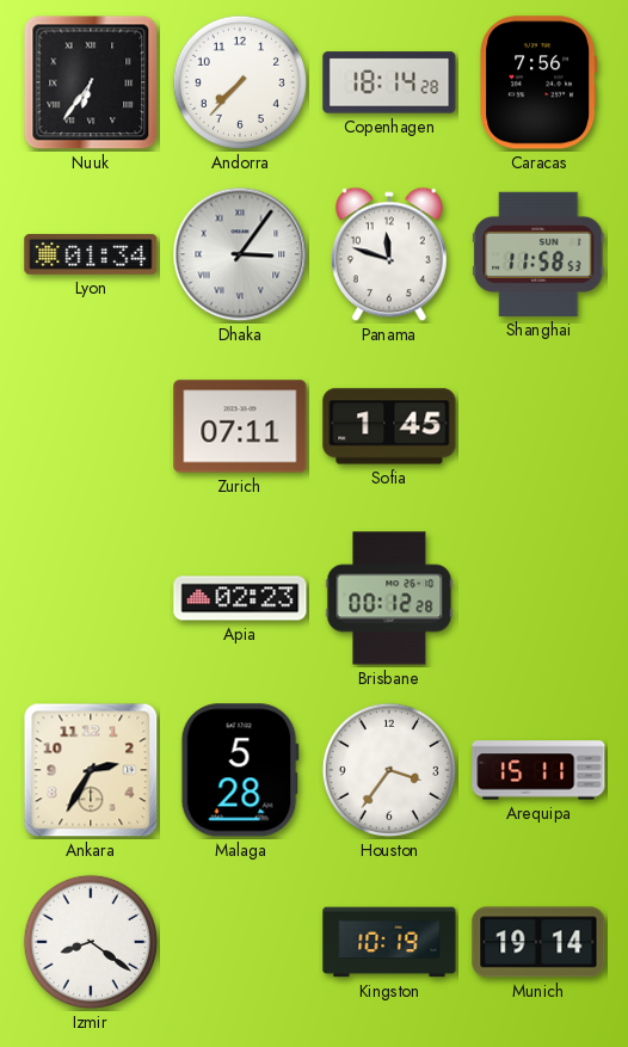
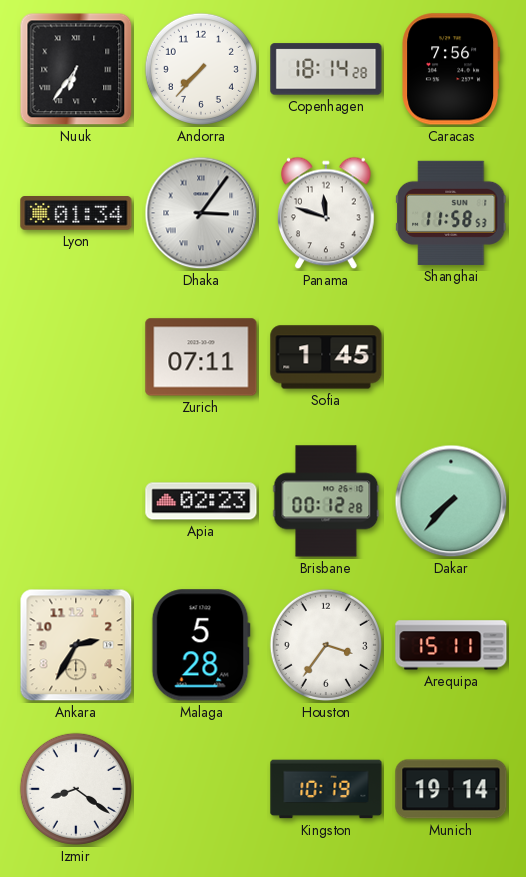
Dakar: none -> 7:37
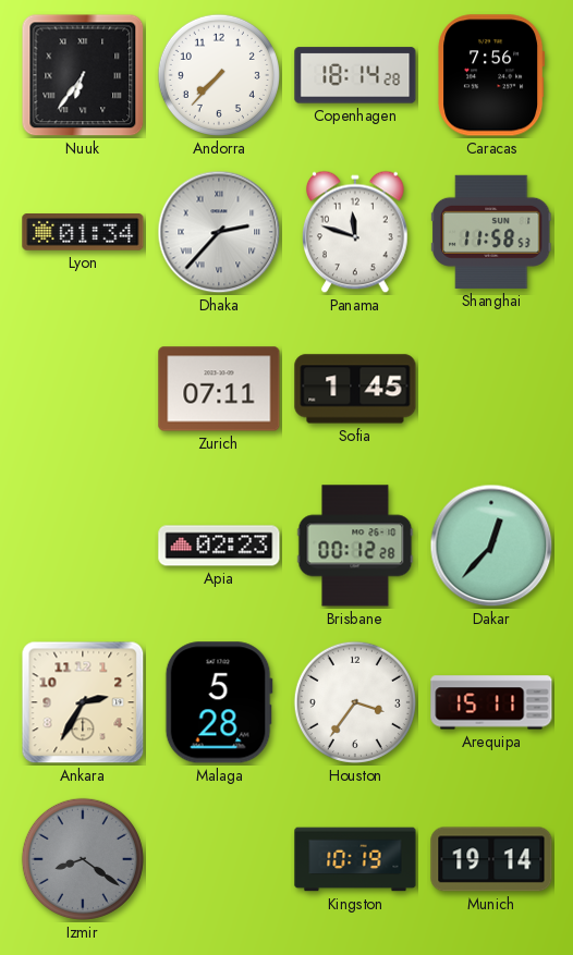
Dhaka: 3:06 -> 2:37
Dakar: 7:37 -> 12:37
Izmir dial: white -> grey
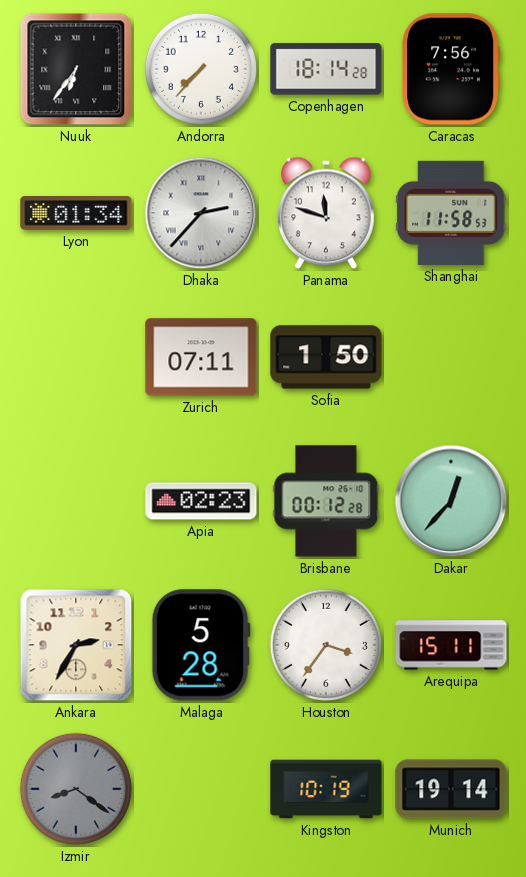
Sofia: 1:45 -> 1:50
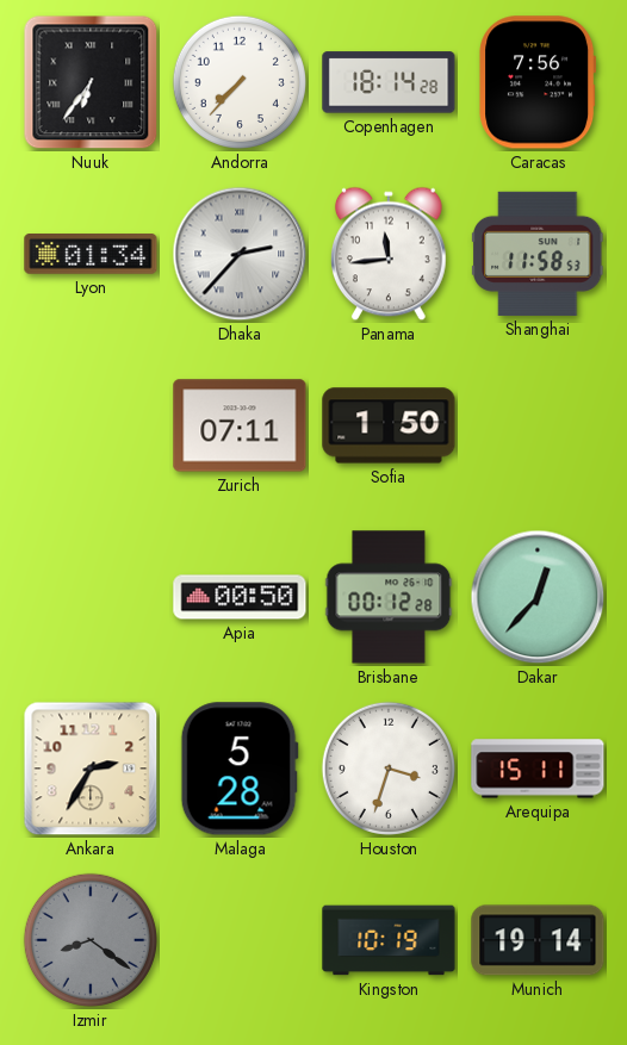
Panama: 11:48 -> 11:44
Apia: 02:23 -> 00:50
Houston: 3:36 -> 3:33
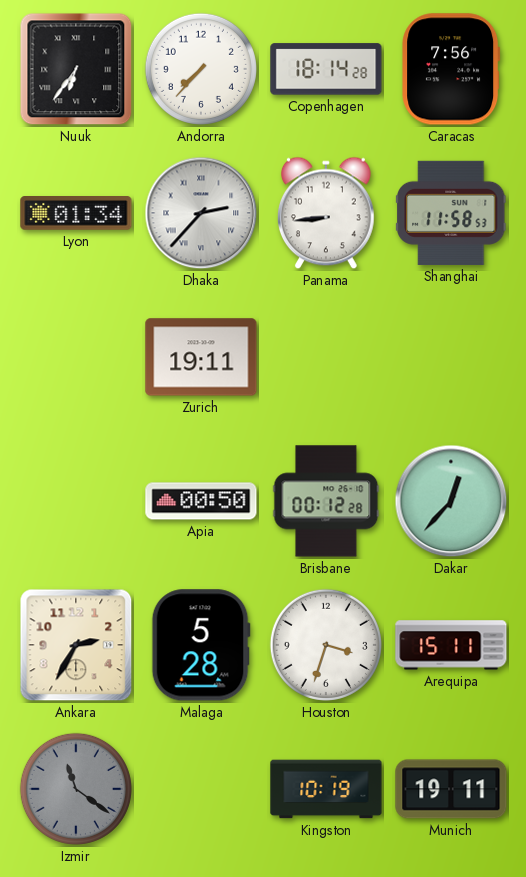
Panama: 11:44 -> 8:44
Zurich: 07:11 -> 19:11
Sofia: 1:50 -> none
Izmir: 8:21 -> 11:21
Munich: 19:14 -> 19:11
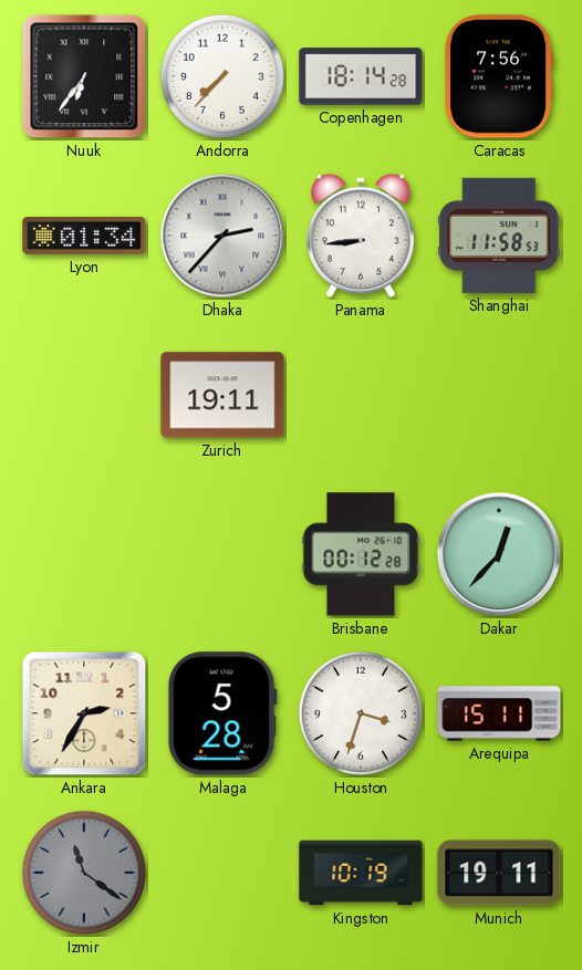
Apia: 00:50 -> none
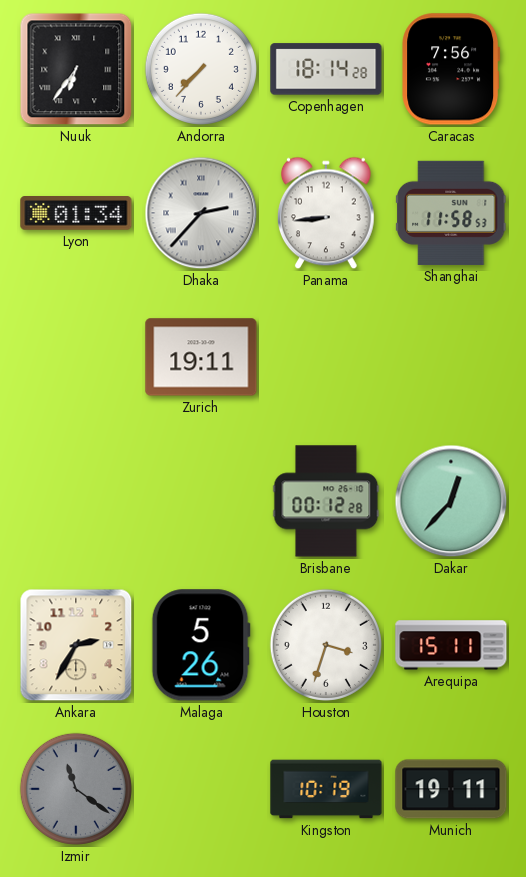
Malaga: 5:28 -> 5:26
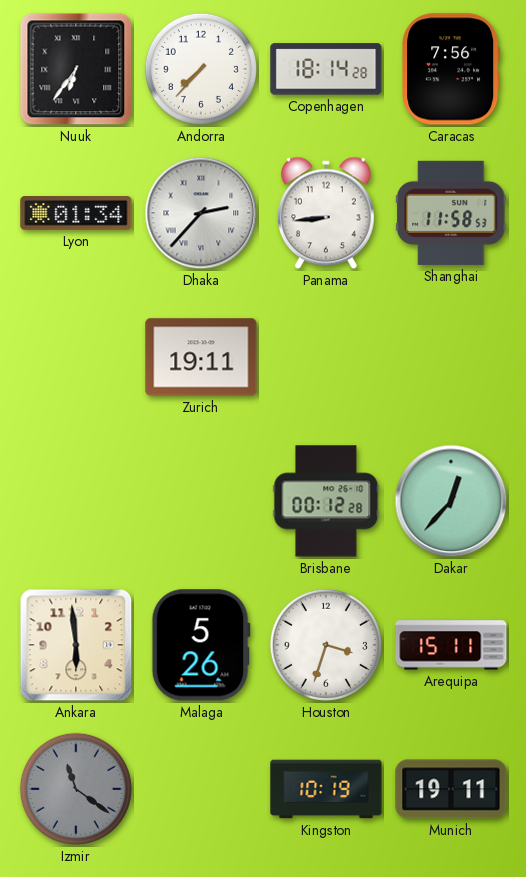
Ankara: 2:35 -> 5:59
